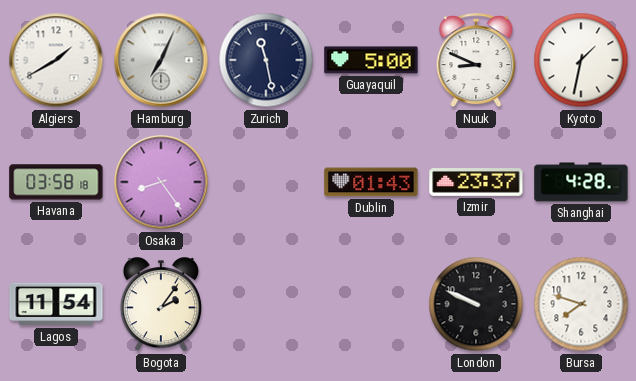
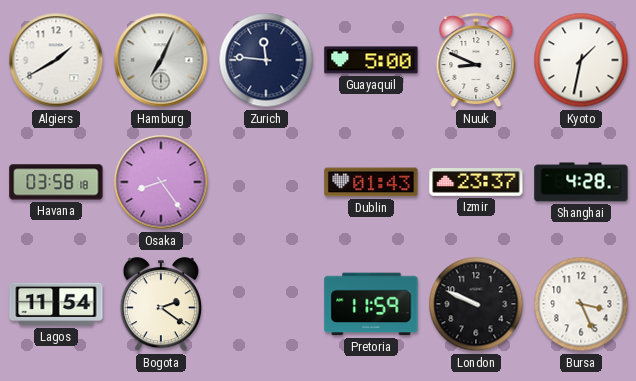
Zurich: 11:28 -> 11:46
Bogota: 2:06 -> 2:21
Pretoria: none -> 11:59
Bursa: 7:48 -> 3:26
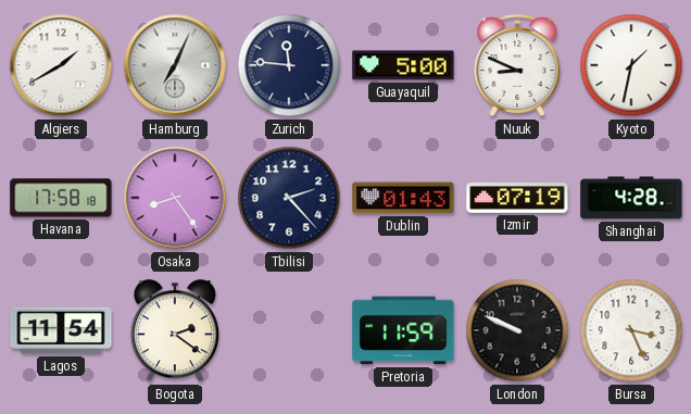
Havana: 03:58 -> 17:58
Tbilisi: none -> 2:23
Izmir: 23:37 -> 07:19
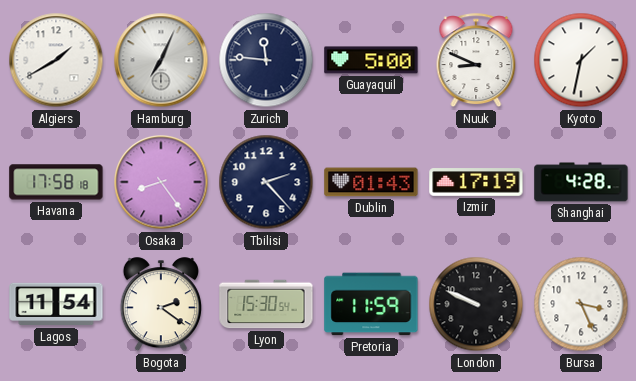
Izmir: 07:19 -> 17:19
Lyon: none -> 15:30
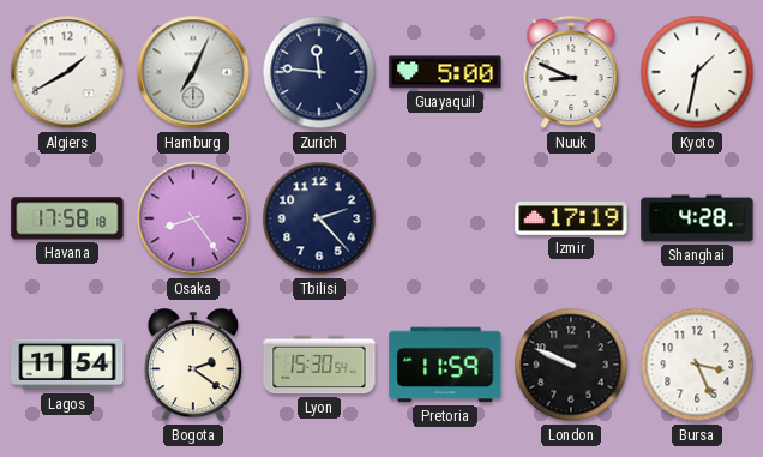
Dublin: 01:43 -> none
